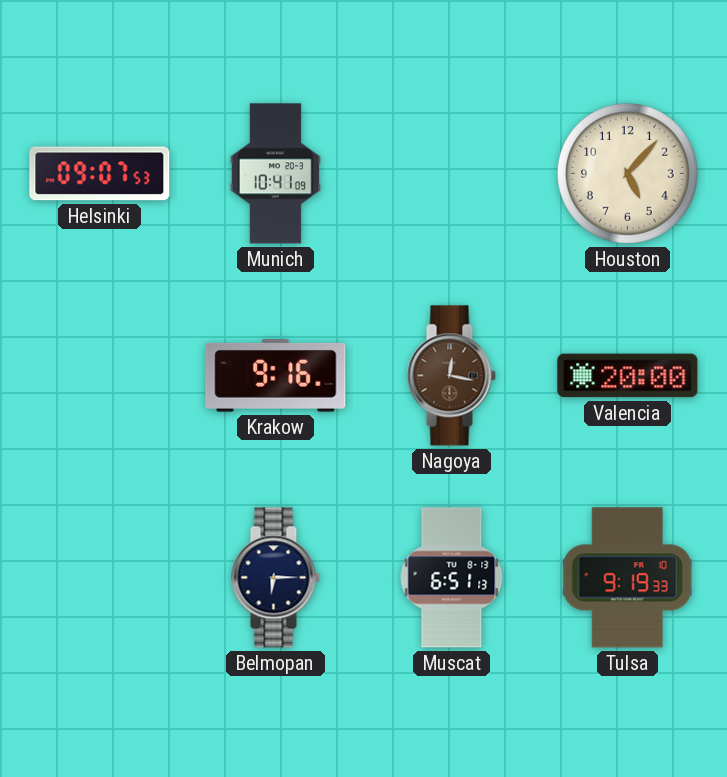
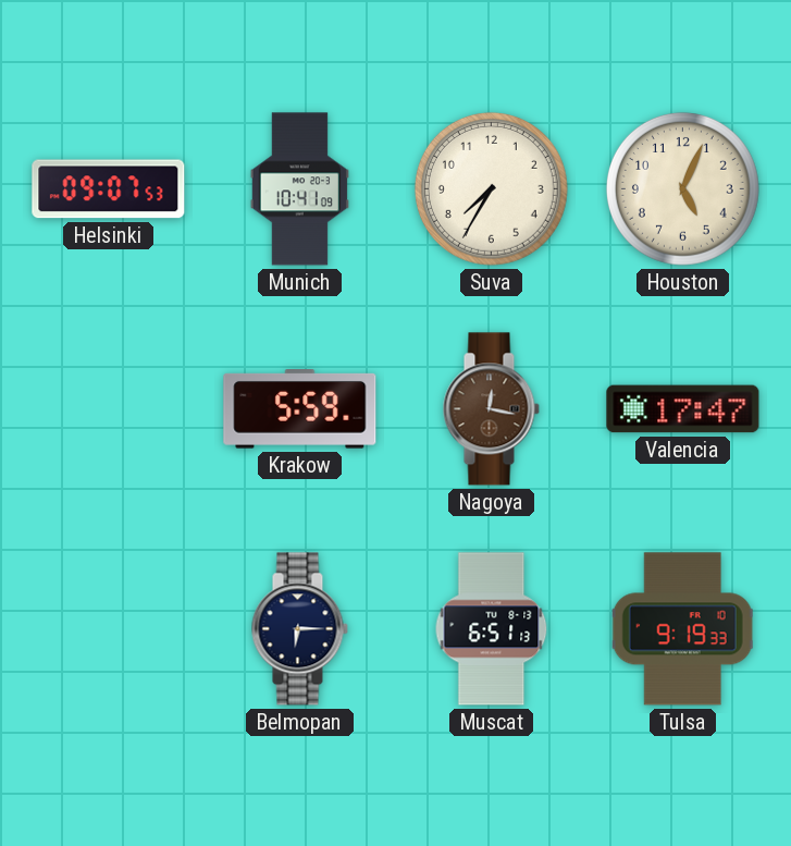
Suva: none -> 7:35
Houston: 5:07 -> 5:04
Krakow: 9:16 -> 5:59
Valencia: 20:00 -> 17:47
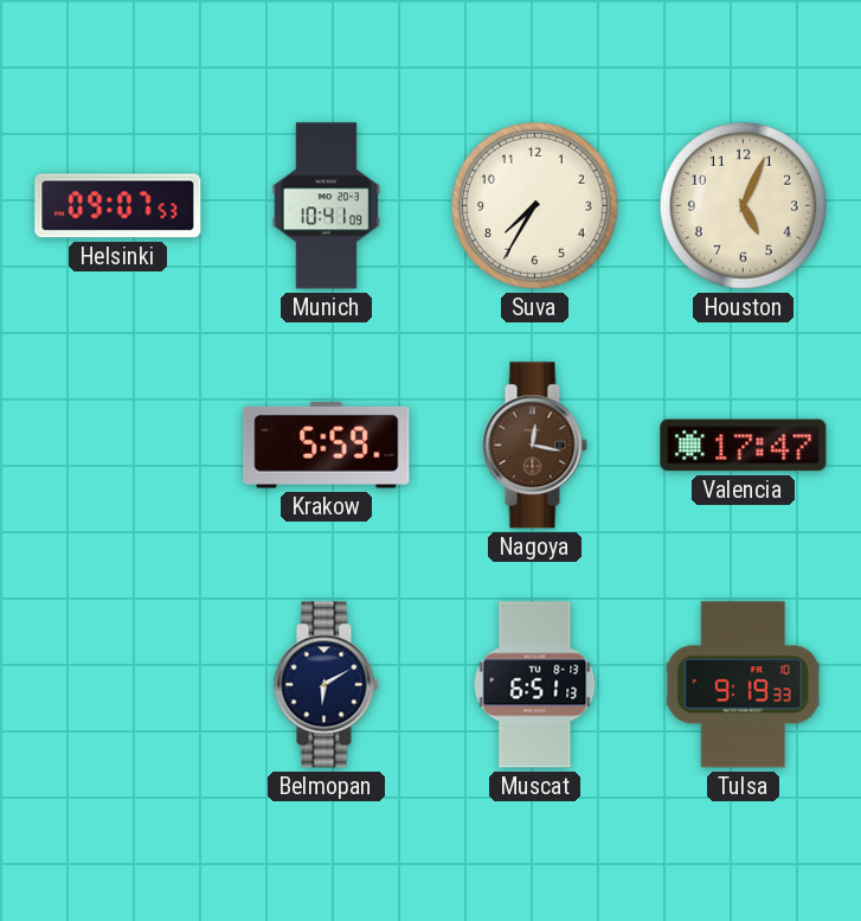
Belmopan: 6:15 -> 6:10
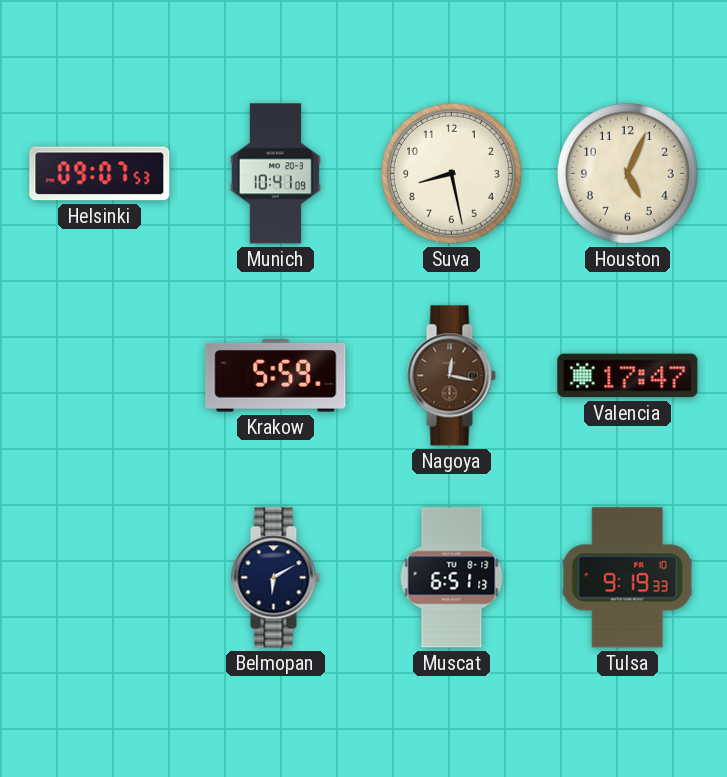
Suva: 7:35 -> 8:28
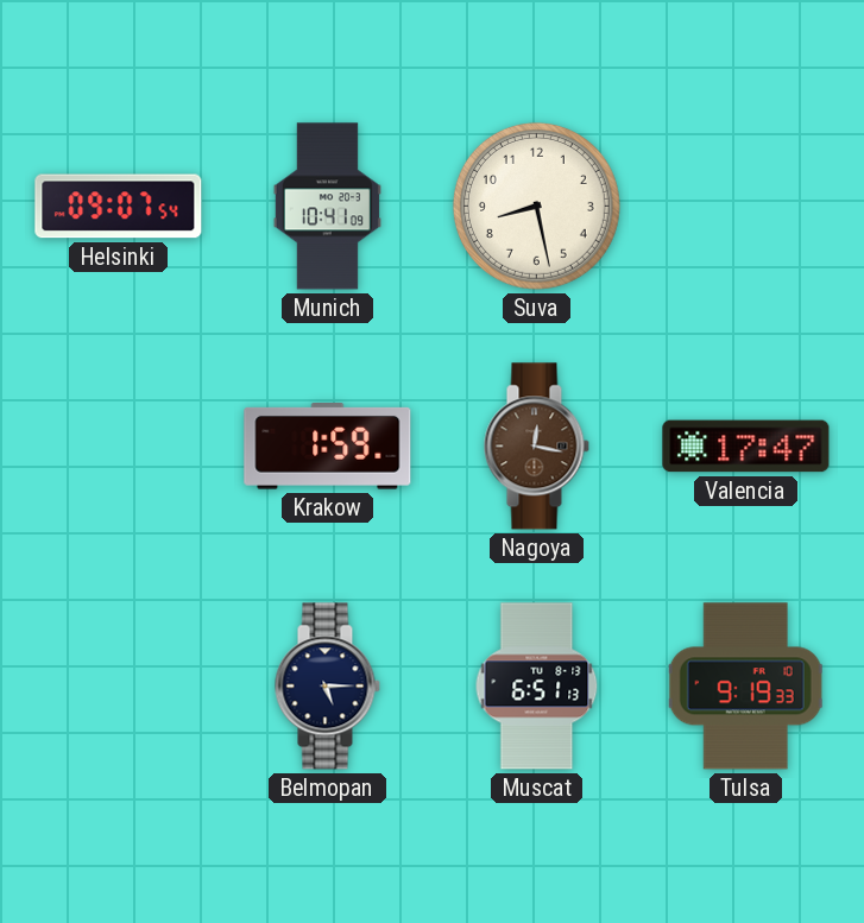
Helsinki: 09:07:53 -> 09:07:54
Houston: 5:04 -> none
Krakow: 5:59 -> 1:59
Belmopan: 6:10 -> 5:15
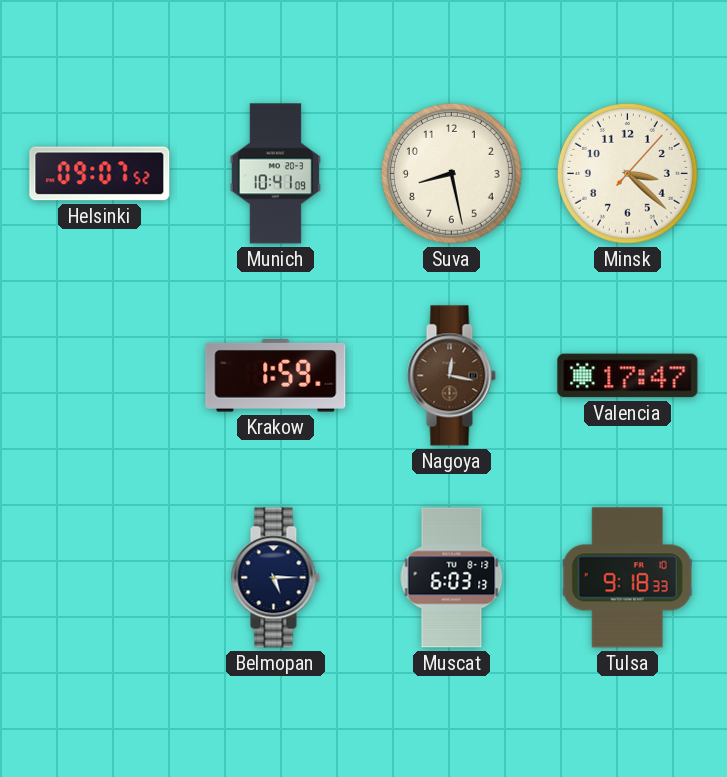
Helsinki: 09:07:54 -> 09:07:52
Minsk: none -> 3:22
Muscat: 6:51 -> 6:03
Tulsa: 9:19 -> 9:18
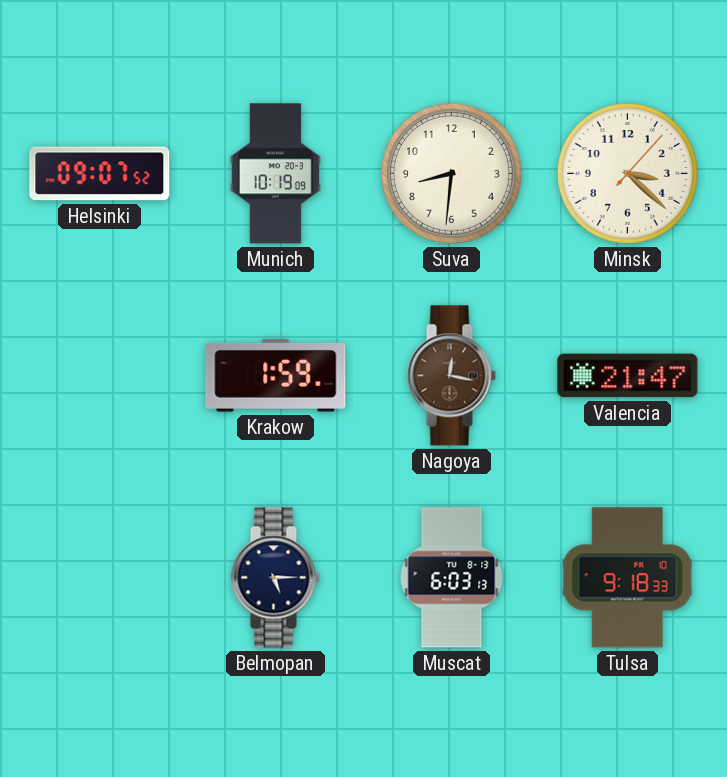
Munich: 10:41 -> 10:19
Suva: 8:28 -> 8:31
Valencia: 17:47 -> 21:47
